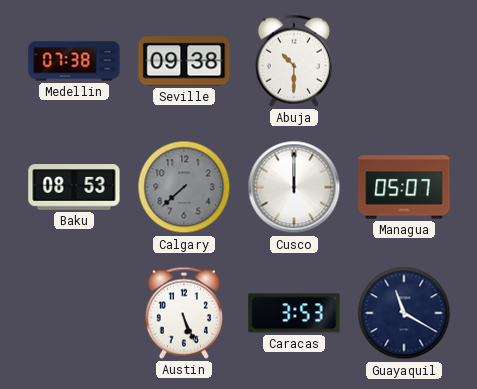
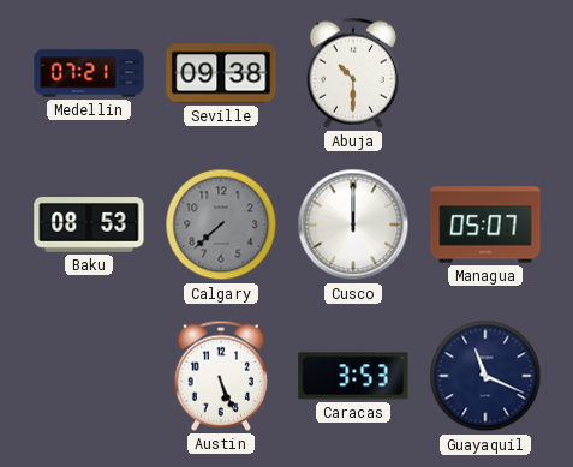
Medellin: 07:38 -> 07:21
Guayaquil: 11:20 -> 11:19
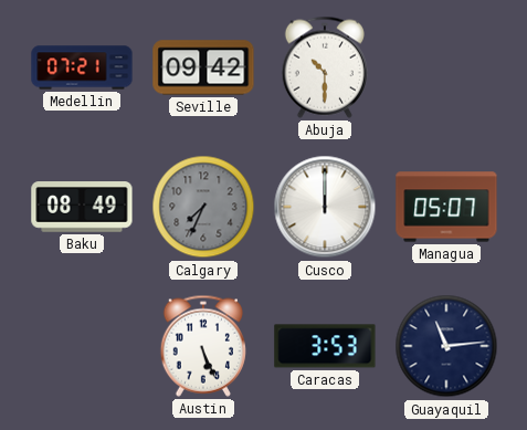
Seville: 09:38 -> 09:42
Baku: 08:53 -> 08:49
Calgary: 7:38 -> 7:34
Guayaquil: 11:19 -> 11:14
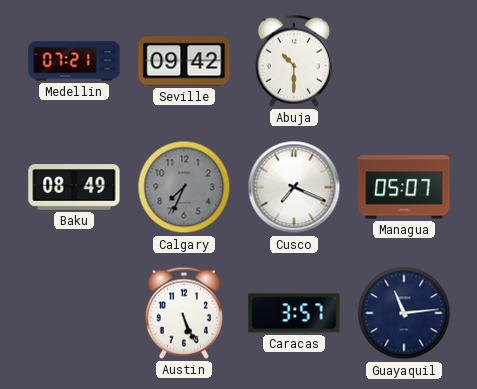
Cusco: 12:00 -> 7:19
Caracas: 3:53 -> 3:57
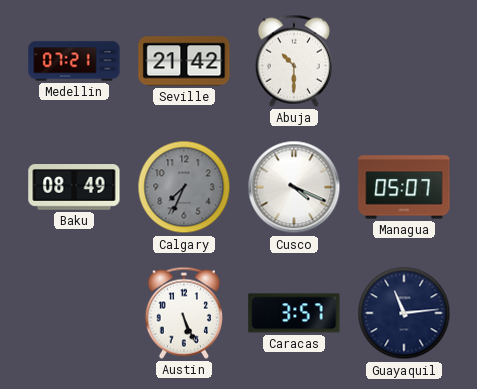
Seville: 09:42 -> 21:42
Cusco: 7:19 -> 4:19
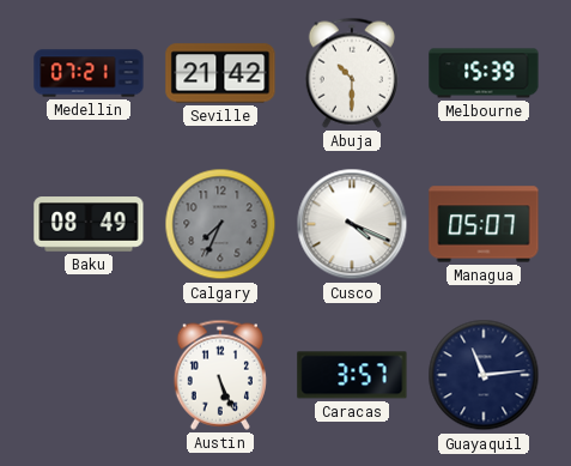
Melbourne: none -> 15:39
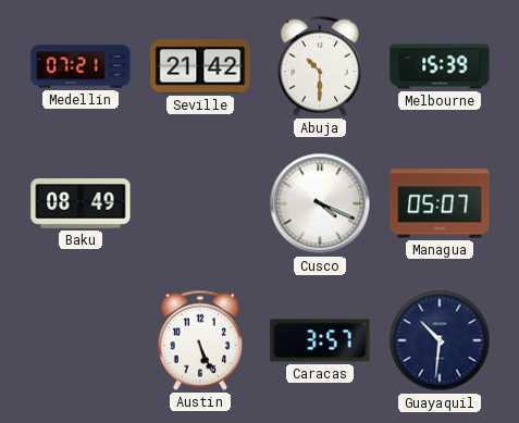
Calgary: 7:34 -> none
Guayaquil: 11:14 -> 10:31
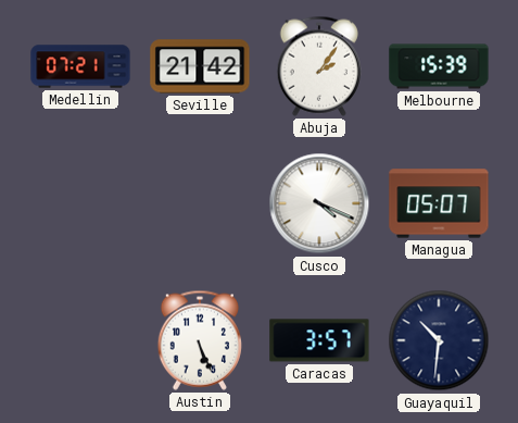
Abuja: 10:30 -> 2:06
Baku: 08:49 -> none
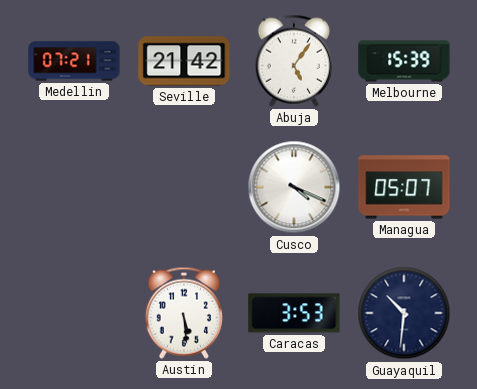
Abuja: 2:06 -> 5:06
Austin: 5:26 -> 5:29
Caracas: 3:57 -> 3:53
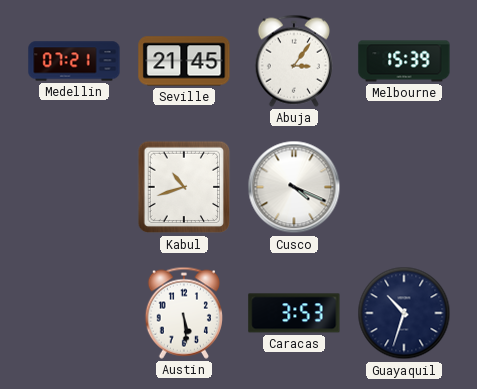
Seville: 21:42 -> 21:45
Abuja: 5:06 -> 3:06
Kabul: none -> 10:42
Managua: 05:07 -> none
Guayaquil: 10:31 -> 10:33
